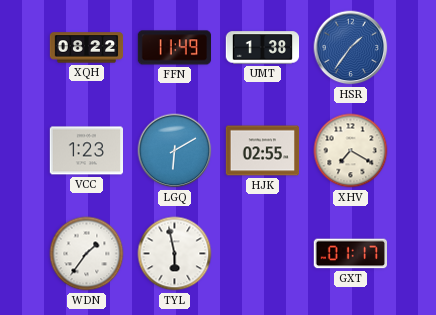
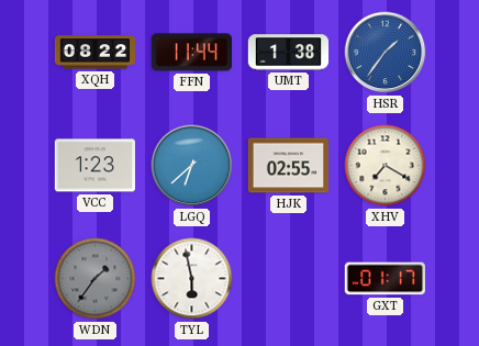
FFN: 11:49 -> 11:44
LGQ: 6:10 -> 6:38
WDN dial: white -> grey
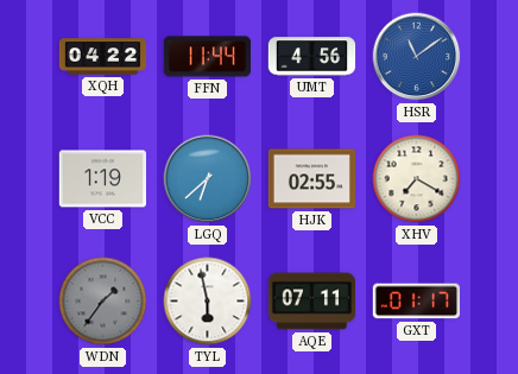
XQH: 08:22 -> 04:22
UMT: 1:38 -> 4:56
HSR: 1:36 -> 11:09
VCC: 1:23 -> 1:19
AQE: none -> 07:11
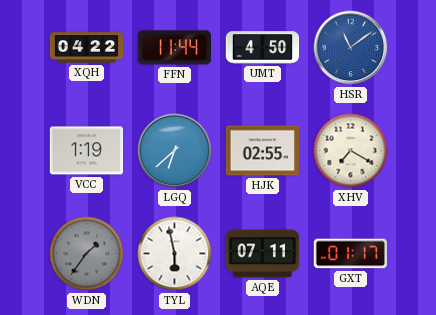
UMT: 4:56 -> 4:50
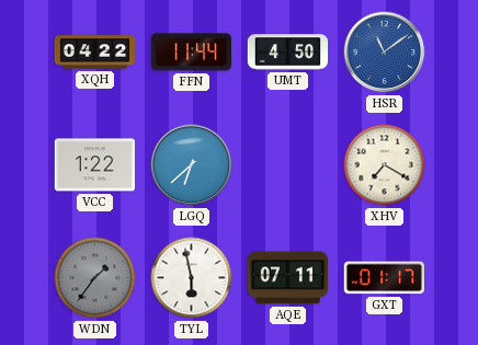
VCC: 1:19 -> 1:22
HJK: 02:55 -> none
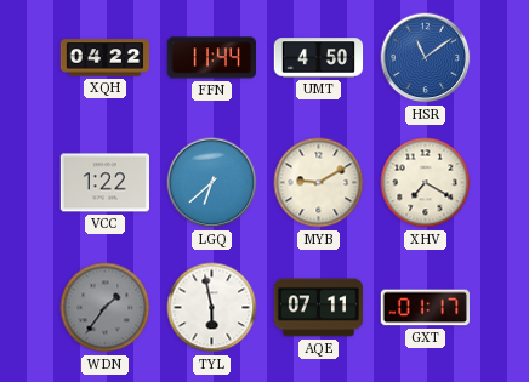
MYB: none -> 9:10
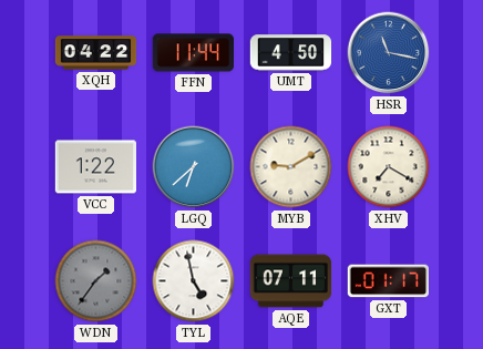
HSR: 11:09 -> 11:17
TYL: 5:58 -> 4:58
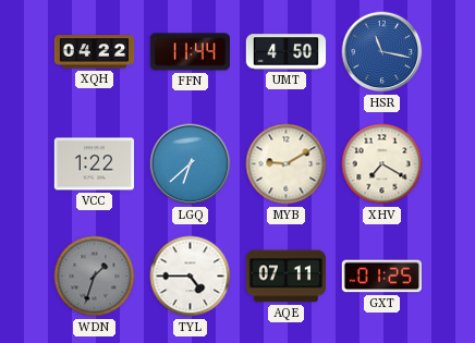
WDN: 1:36 -> 1:33
TYL: 4:58 -> 4:45
GXT: 01:17 -> 01:25
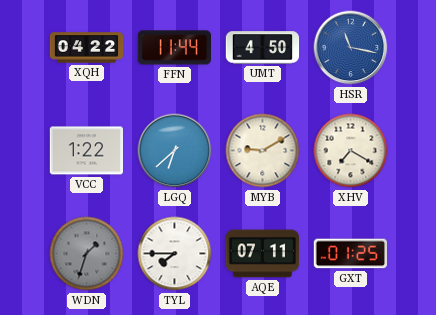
TYL: 4:45 -> 7:45
